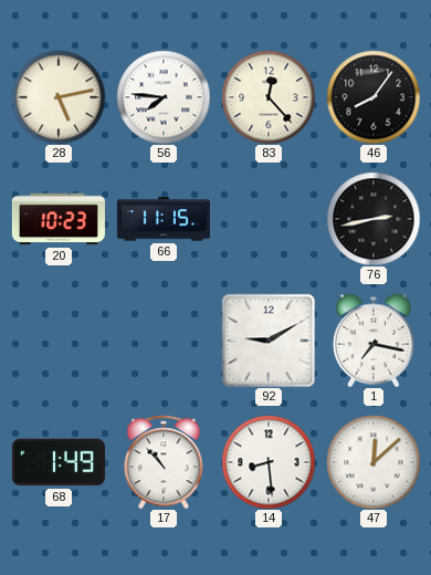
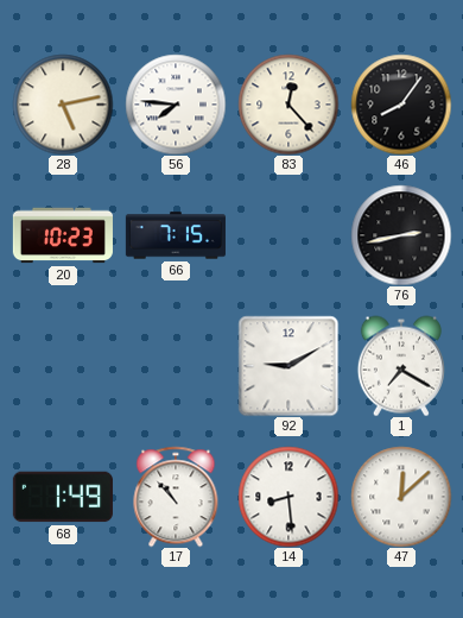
66: 11:15 -> 7:15
1: 7:17 -> 7:20
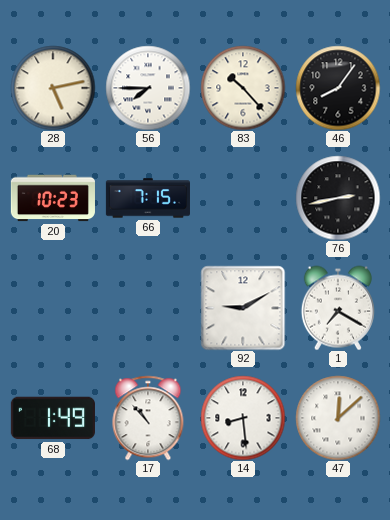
56: 7:46 -> 7:45
83: 12:23 -> 10:23
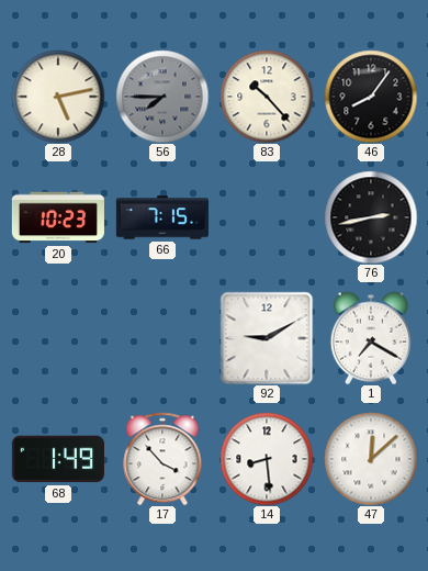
56 dial: white -> grey
17: 10:53 -> 3:53
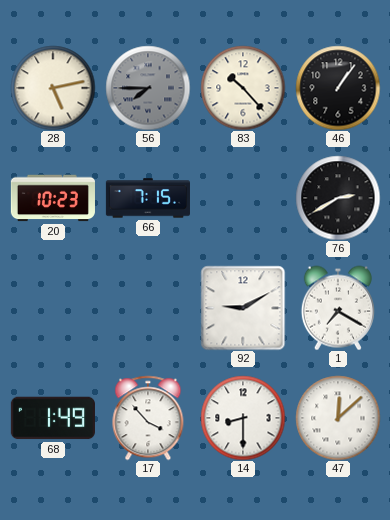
46: 8:06 -> 1:06
76: 2:43 -> 2:40
14: 8:29 -> 8:30
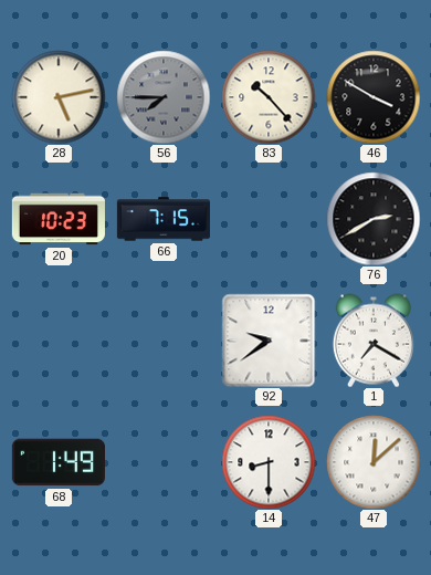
46: 1:06 -> 3:50
92: 9:10 -> 9:39
17: 3:53 -> none
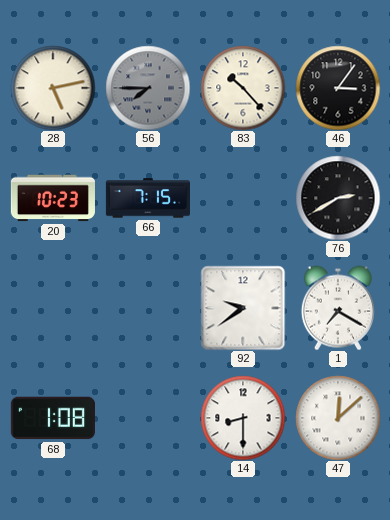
46: 3:50 -> 3:06
68: 1:49 -> 1:08
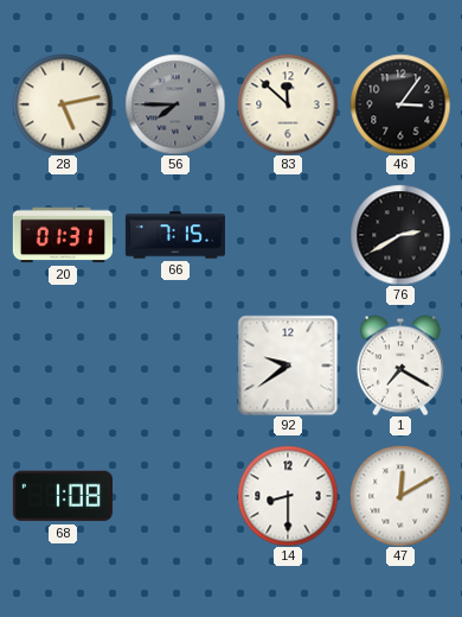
83: 10:23 -> 11:52
20: 10:23 -> 01:31
47: 12:08 -> 12:10
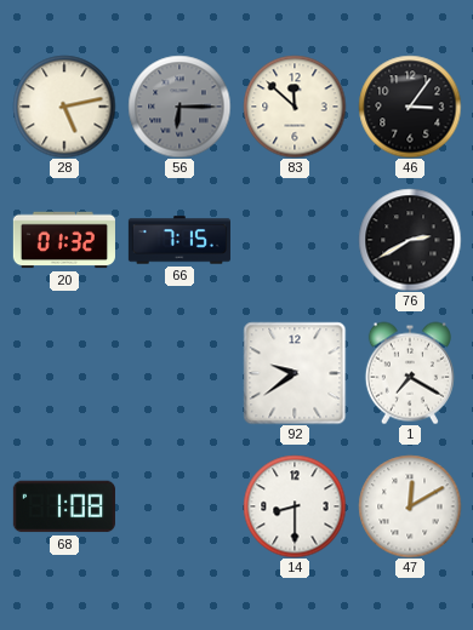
56: 7:45 -> 6:15
20: 01:31 -> 01:32
